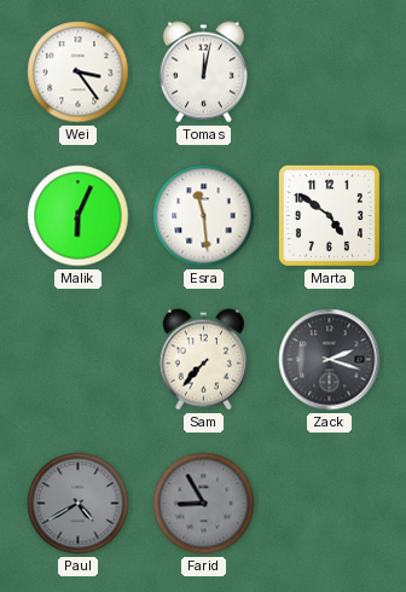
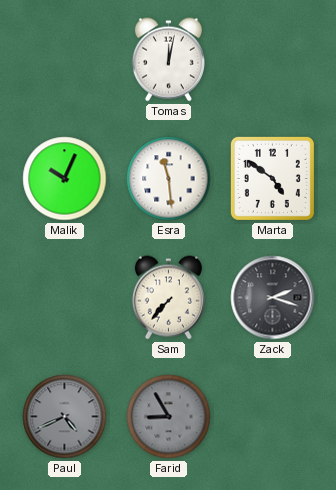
Wei: 3:24 -> none
Malik: 6:04 -> 10:04
Paul: 4:40 -> 4:41
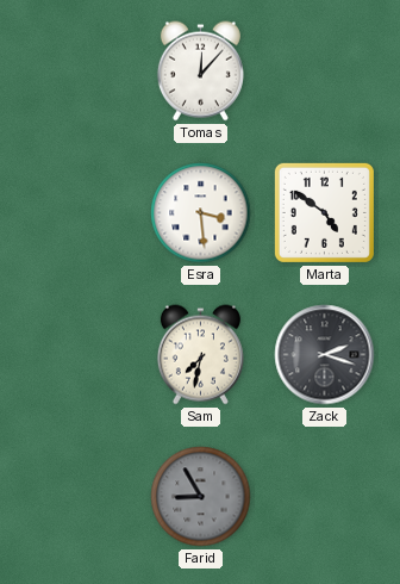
Tomas: 12:02 -> 12:07
Malik: 10:04 -> none
Esra: 11:29 -> 3:29
Sam: 7:37 -> 7:32
Paul: 4:41 -> none
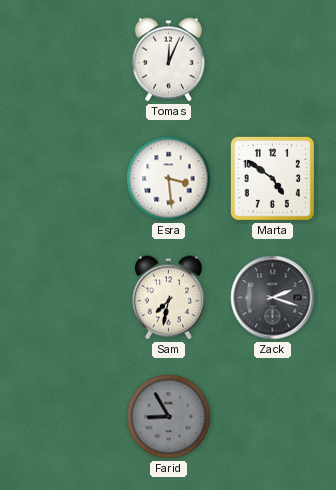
Tomas: 12:07 -> 12:04
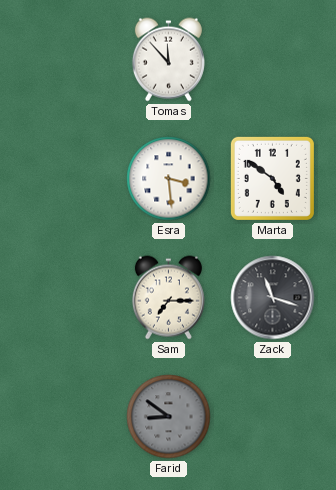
Tomas: 12:04 -> 11:53
Sam: 7:32 -> 7:15
Zack: 2:18 -> 11:18
Farid: 8:55 -> 8:51
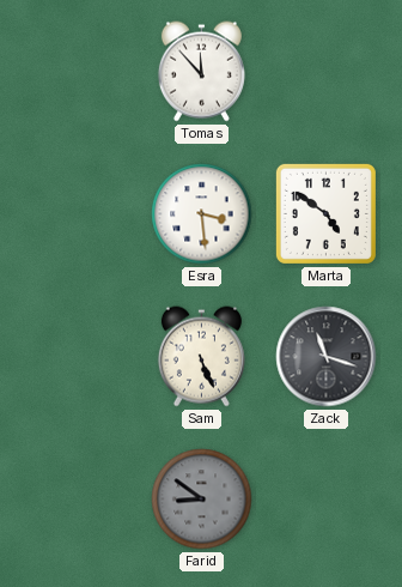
Sam: 7:15 -> 5:26
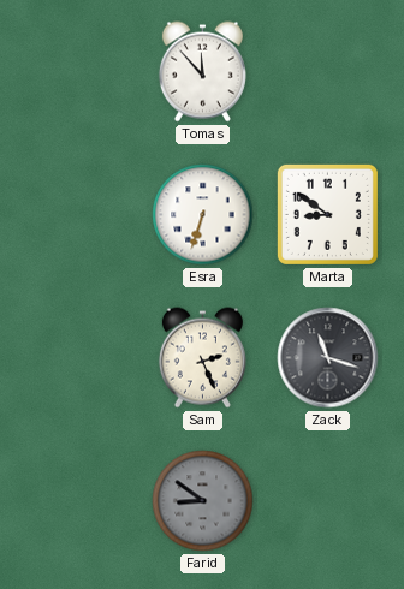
Esra: 3:29 -> 6:33
Marta: 4:51 -> 8:51
Sam: 5:26 -> 2:26
